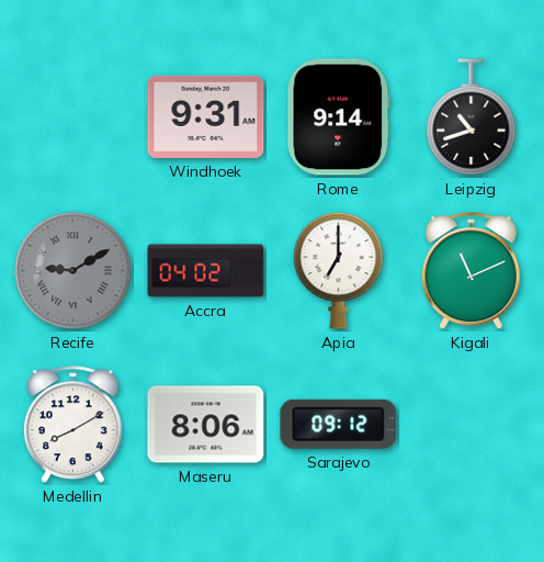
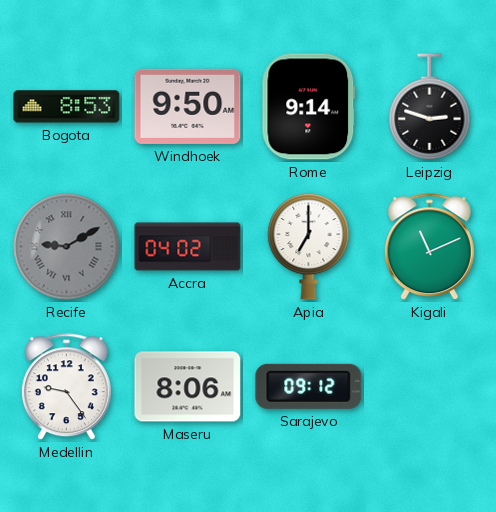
Bogota: none -> 8:53
Windhoek: 9:31 -> 9:50
Leipzig: 10:42 -> 2:48
Medellin: 8:10 -> 9:24
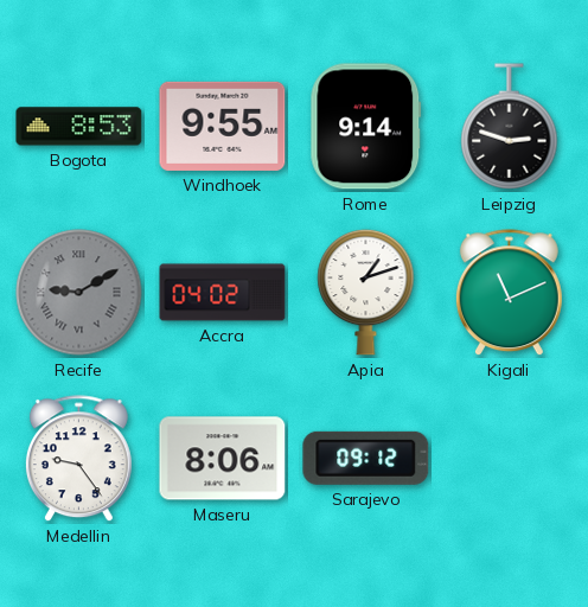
Windhoek: 9:50 -> 9:55
Apia: 7:00 -> 1:12
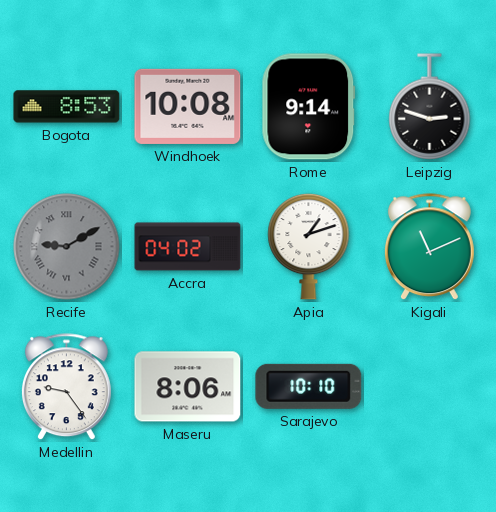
Windhoek: 9:55 -> 10:08
Sarajevo: 09:12 -> 10:10
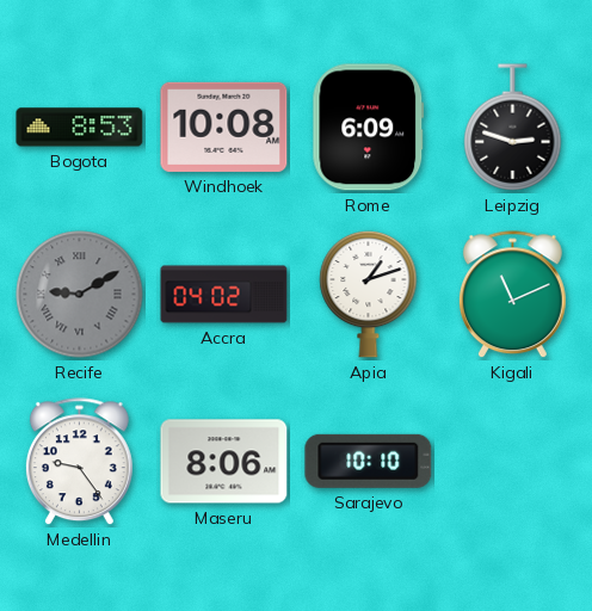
Rome: 9:14 -> 6:09
